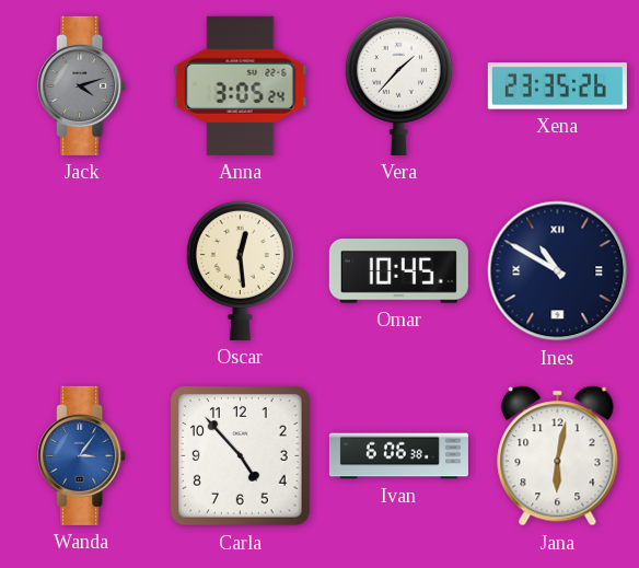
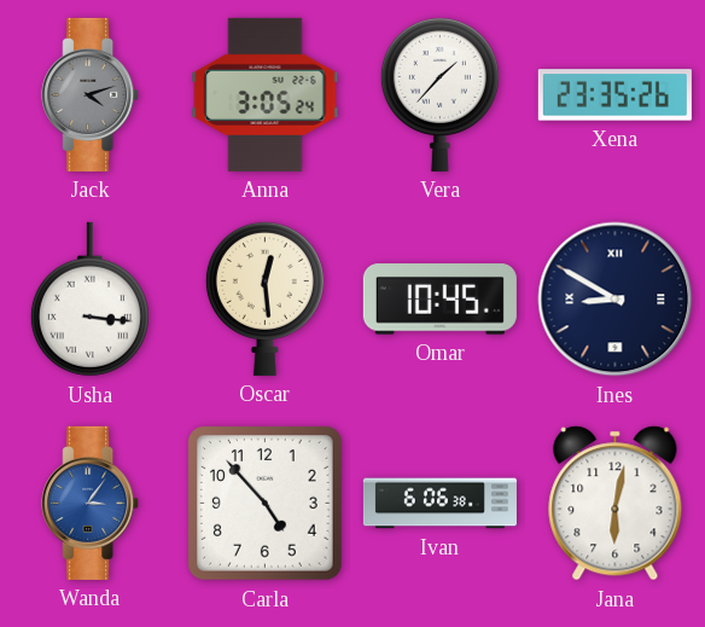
Usha: none -> 3:16
Ines: 10:50 -> 8:50
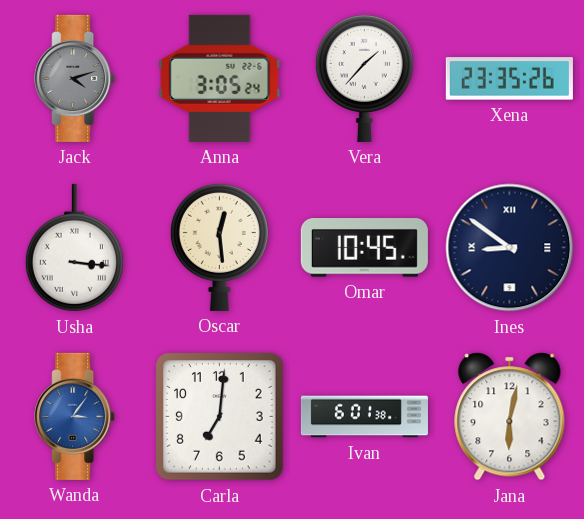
Ines: 8:50 -> 8:51
Carla: 4:53 -> 7:01
Ivan: 6:06 -> 6:01
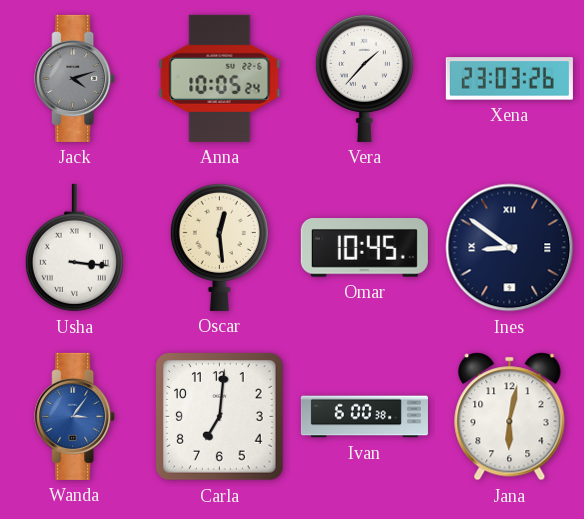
Anna: 3:05 -> 10:05
Xena: 23:35 -> 23:03
Ivan: 6:01 -> 6:00
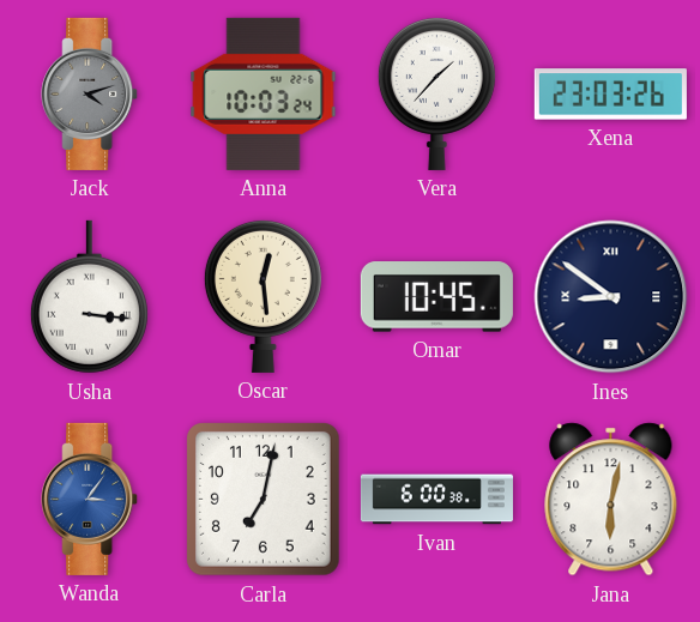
Anna: 10:05 -> 10:03
Carla: 7:01 -> 7:02
